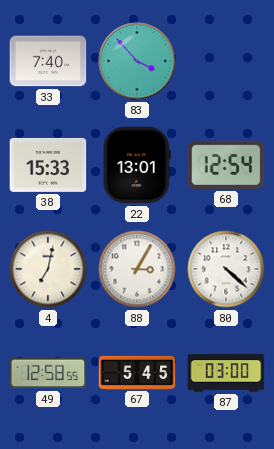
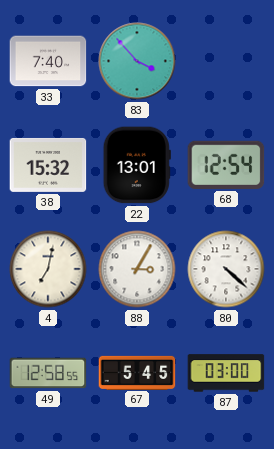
38: 15:33 -> 15:32
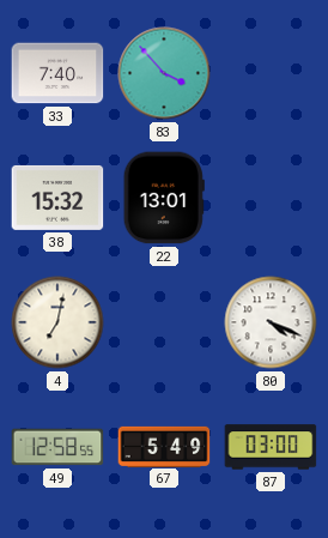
68: 12:54 -> none
88: 3:05 -> none
80: 4:22 -> 4:19
67: 5:45 -> 5:49
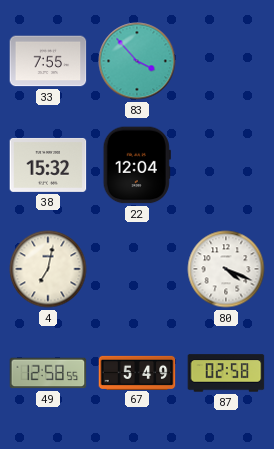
33: 7:40 -> 7:55
22: 13:01 -> 12:04
87: 03:00 -> 02:58
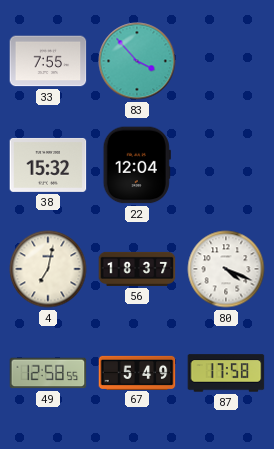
56: none -> 18:37
87: 02:58 -> 17:58
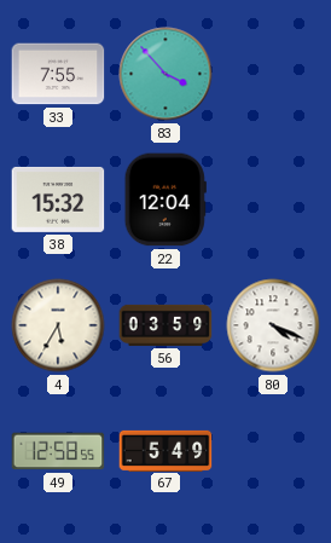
4: 7:02 -> 5:35
56: 18:37 -> 03:59
87: 17:58 -> none
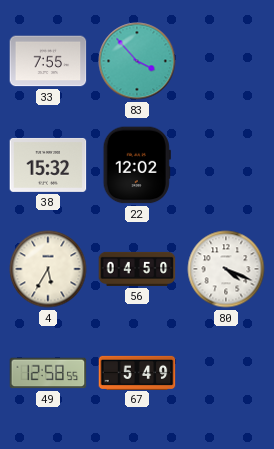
22: 12:04 -> 12:02
56: 03:59 -> 04:50
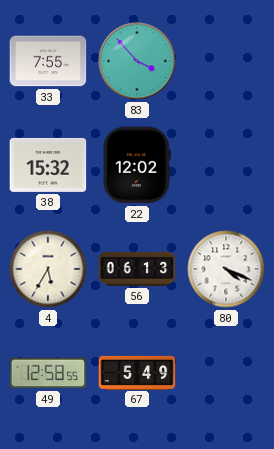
56: 04:50 -> 06:13
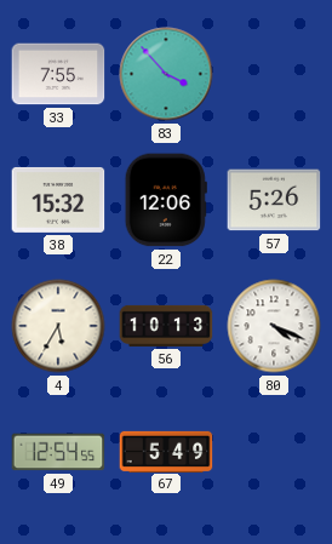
22: 12:02 -> 12:06
57: none -> 5:26
56: 06:13 -> 10:13
49: 12:58 -> 12:54
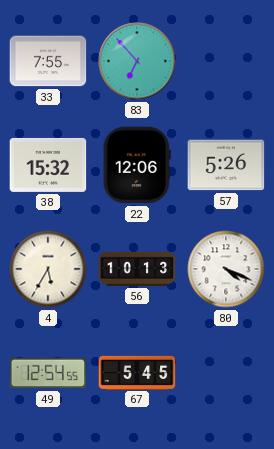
83: 3:53 -> 6:53
67: 5:49 -> 5:45
